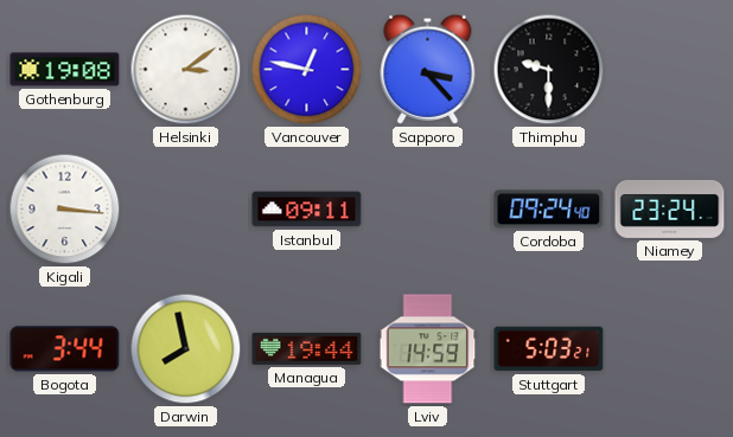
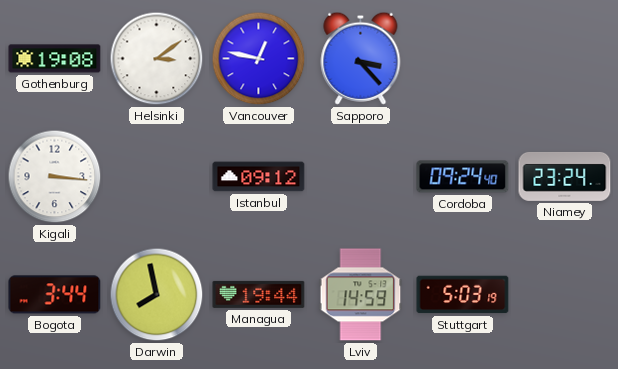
Thimphu: 9:30 -> none
Istanbul: 09:11 -> 09:12
Stuttgart: 5:03:21 -> 5:03:19
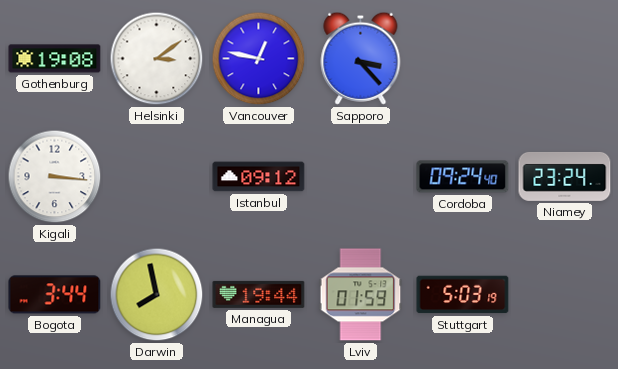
Lviv: 14:59 -> 01:59
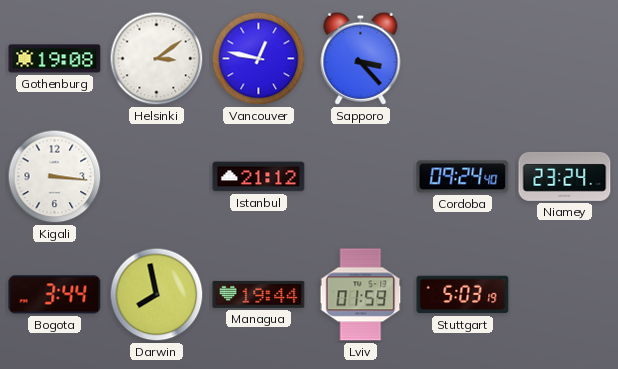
Istanbul: 09:12 -> 21:12
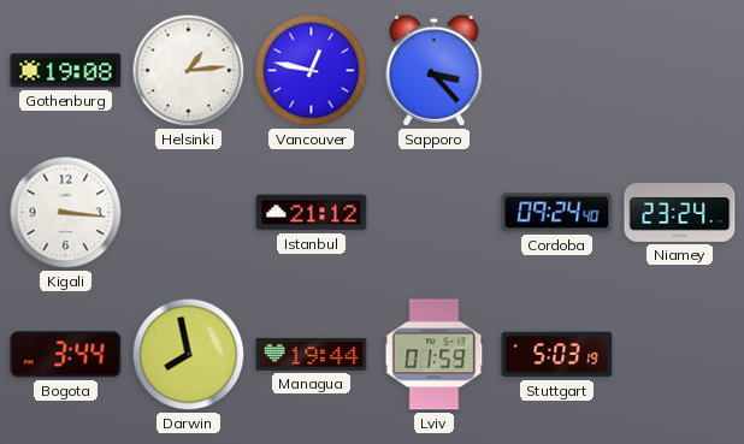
Helsinki: 3:09 -> 1:14
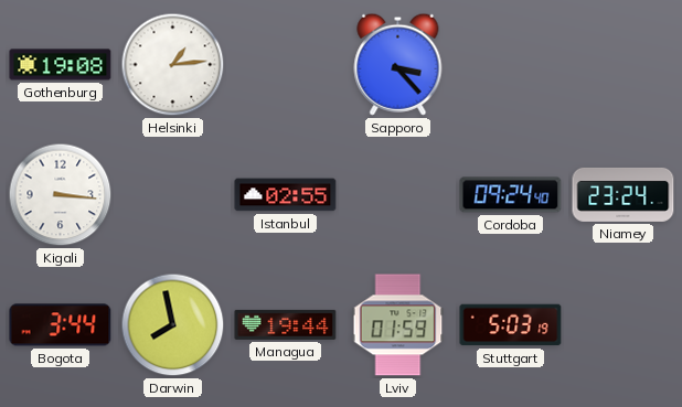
Vancouver: 12:47 -> none
Istanbul: 21:12 -> 02:55
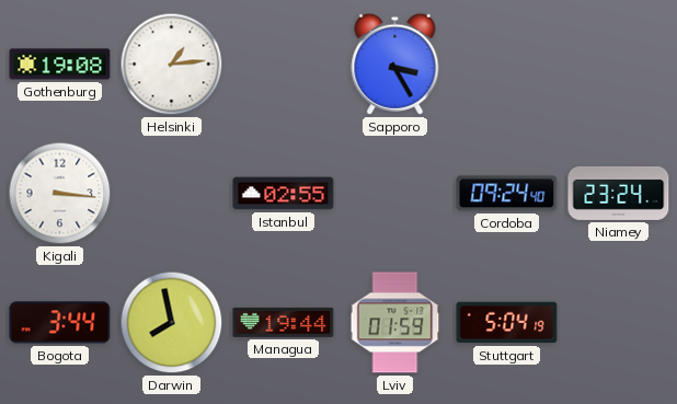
Sapporo: 3:23 -> 3:25
Stuttgart: 5:03 -> 5:04
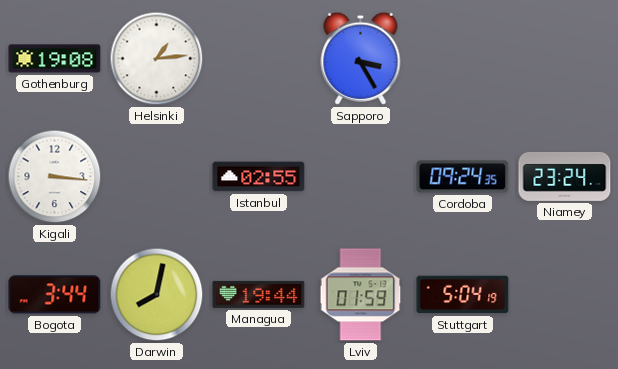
Cordoba: 09:24:40 -> 09:24:35
Darwin: 7:58 -> 8:02
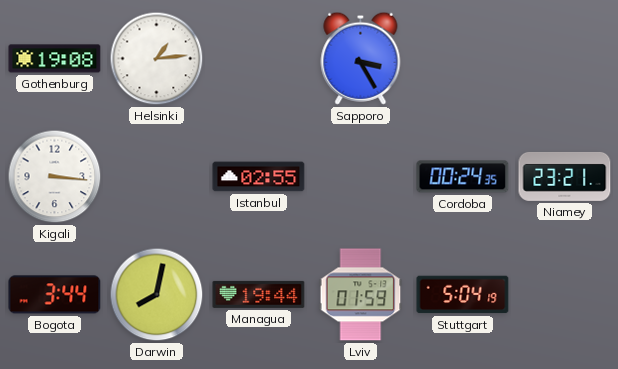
Cordoba: 09:24 -> 00:24
Niamey: 23:24 -> 23:21
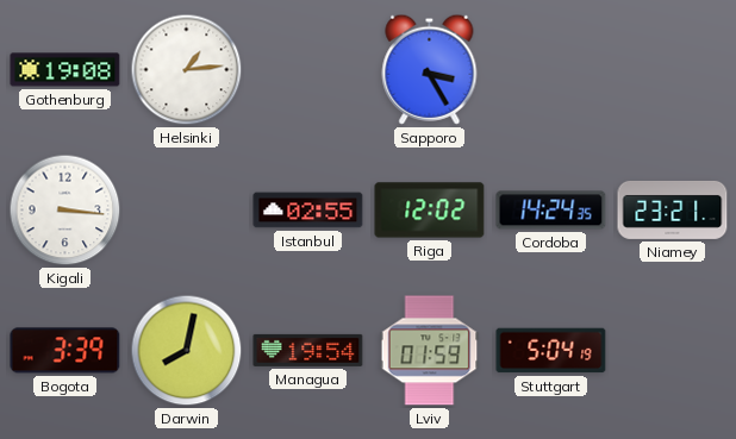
Riga: none -> 12:02
Cordoba: 00:24 -> 14:24
Bogota: 3:44 -> 3:39
Managua: 19:44 -> 19:54
